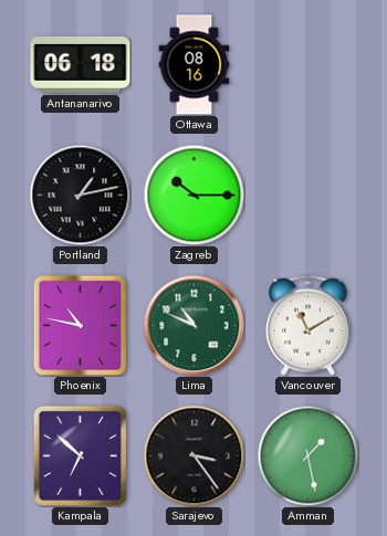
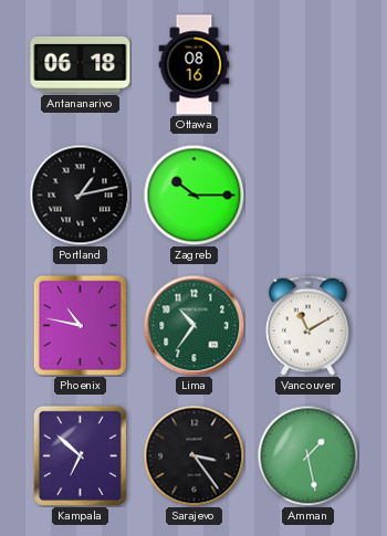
Lima: 10:49 -> 10:36
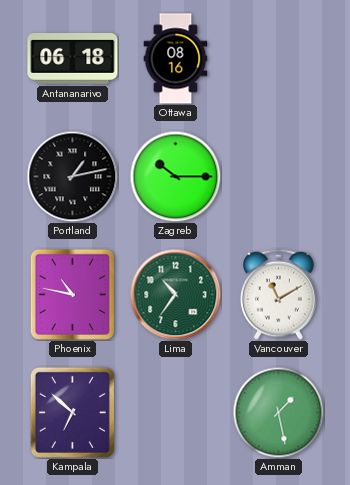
Sarajevo: 3:24 -> none
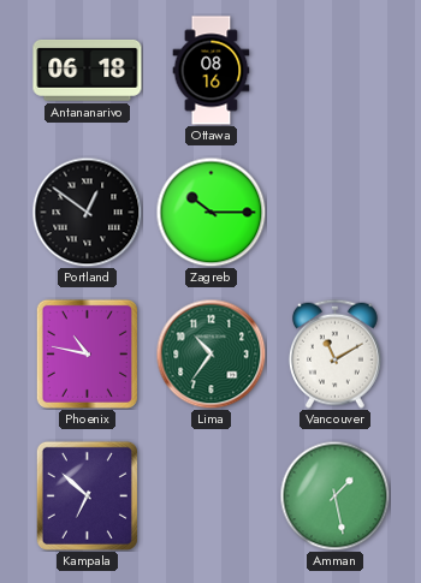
Portland: 1:13 -> 12:51
